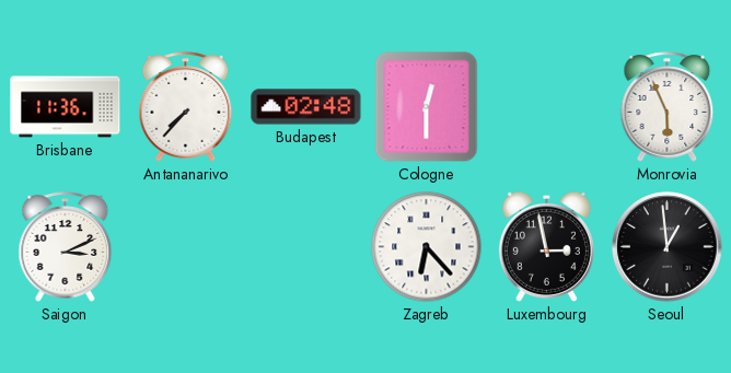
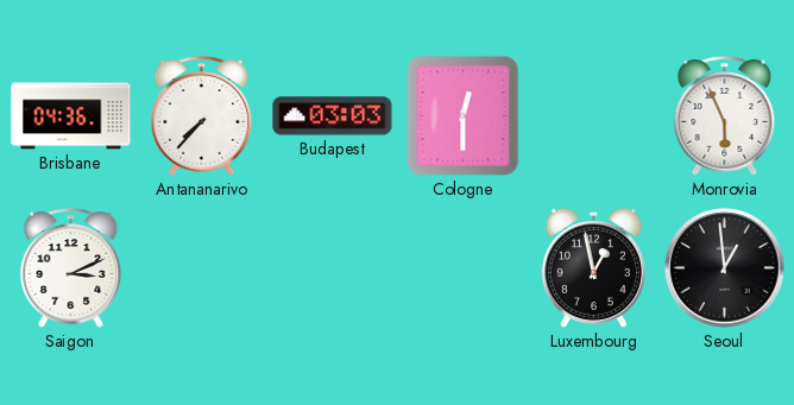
Brisbane: 11:36 -> 04:36
Budapest: 02:48 -> 03:03
Zagreb: 6:23 -> none
Luxembourg: 2:58 -> 12:58
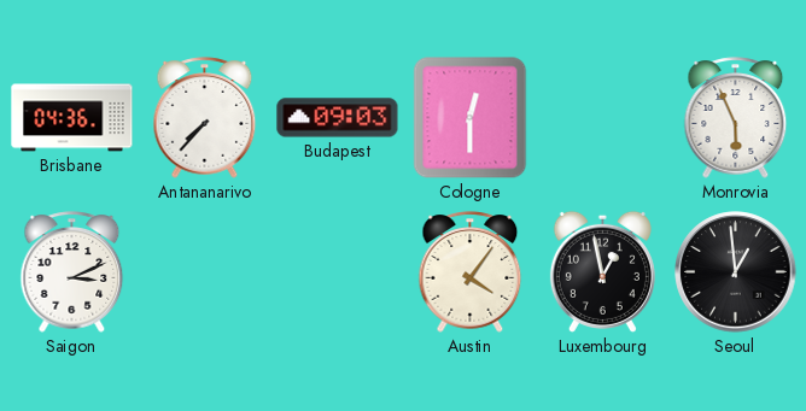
Budapest: 03:03 -> 09:03
Austin: none -> 4:06
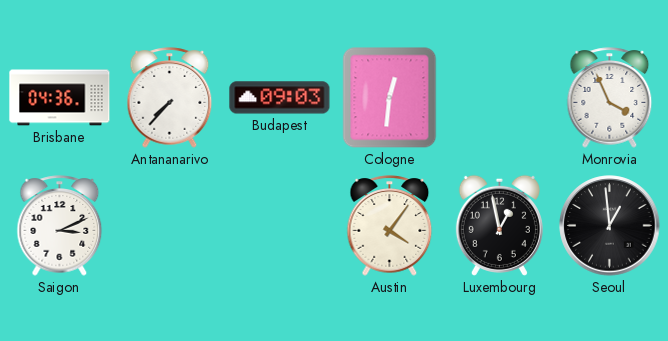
Cologne: 12:30 -> 12:31
Monrovia: 5:56 -> 3:56
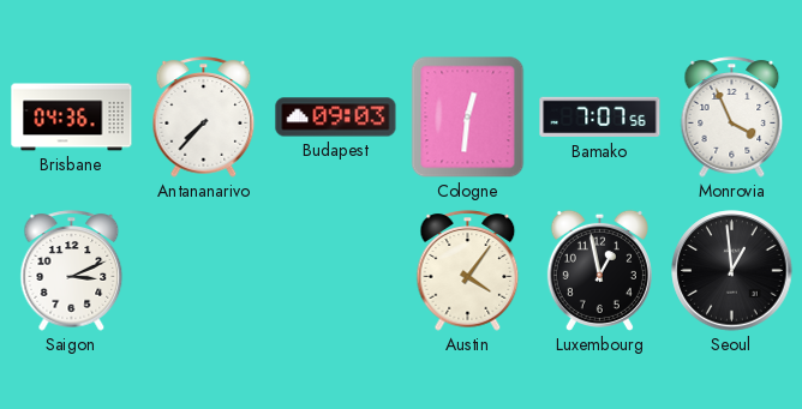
Bamako: none -> 7:07
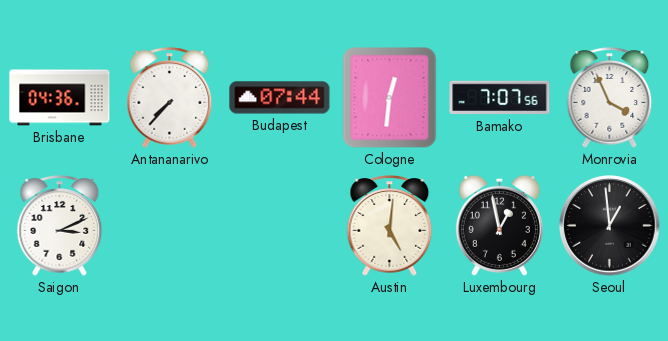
Budapest: 09:03 -> 07:44
Austin: 4:06 -> 5:01
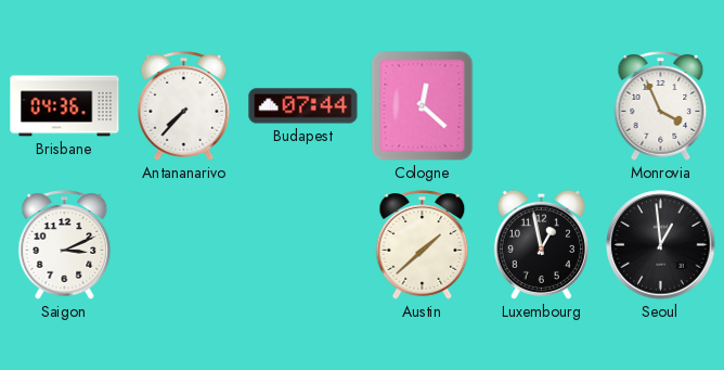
Cologne: 12:31 -> 12:22
Bamako: 7:07 -> none
Austin: 5:01 -> 1:38
